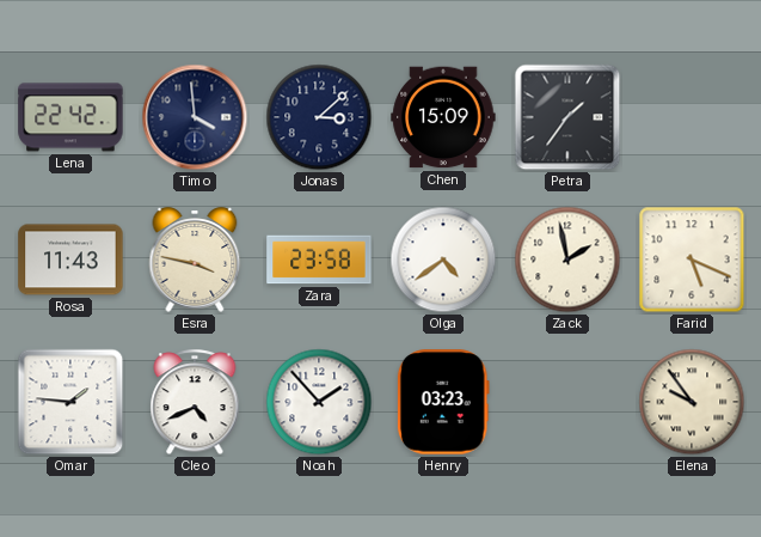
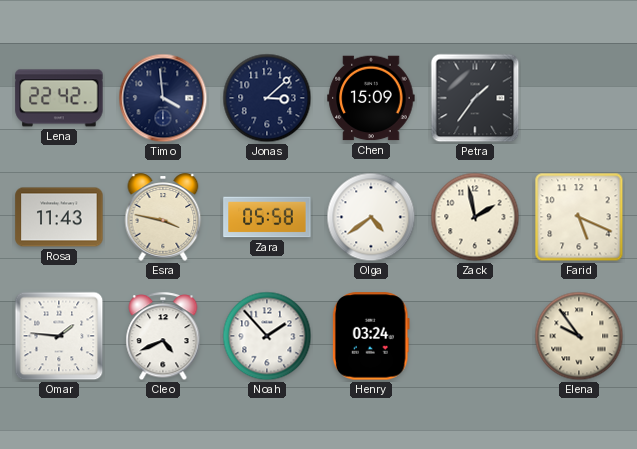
Zara: 23:58 -> 05:58
Henry: 03:23 -> 03:24
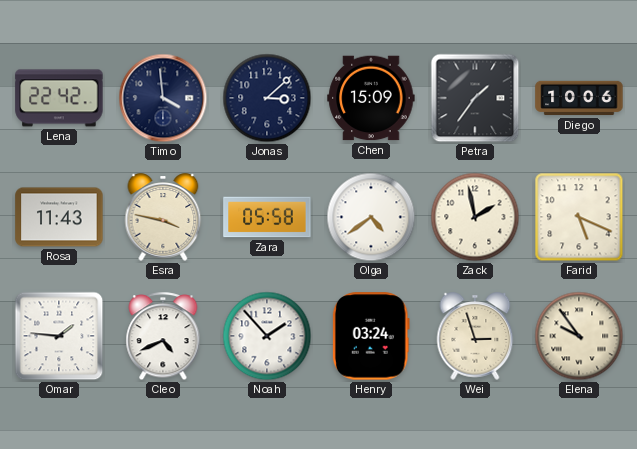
Diego: none -> 10:06
Wei: none -> 2:57
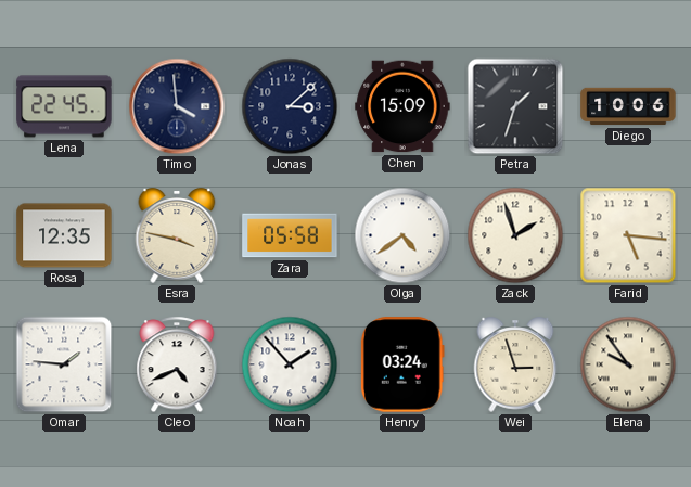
Lena: 22:42 -> 22:45
Petra: 1:36 -> 1:33
Rosa: 11:43 -> 12:35
Zack: 1:58 -> 1:57
Farid: 5:19 -> 5:16
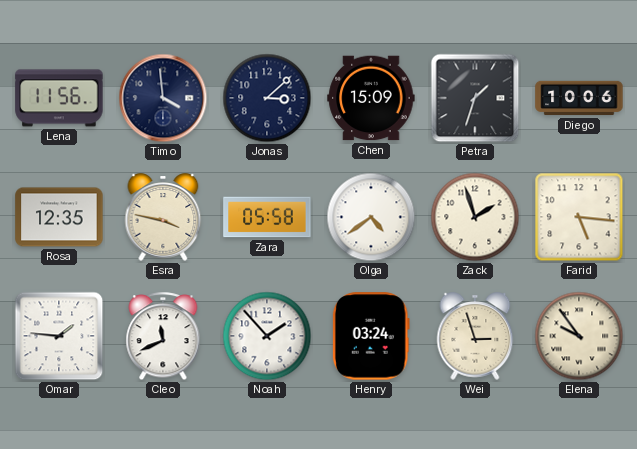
Lena: 22:45 -> 11:56
Cleo: 4:41 -> 11:41
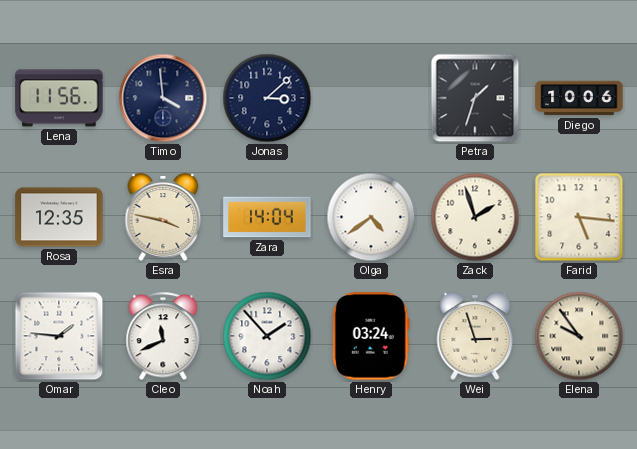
Chen: 15:09 -> none
Zara: 05:58 -> 14:04
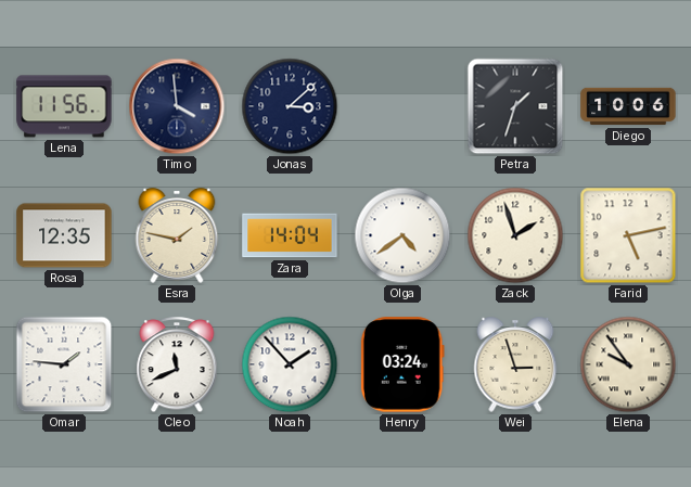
Esra: 3:47 -> 1:47
Farid: 5:16 -> 5:13
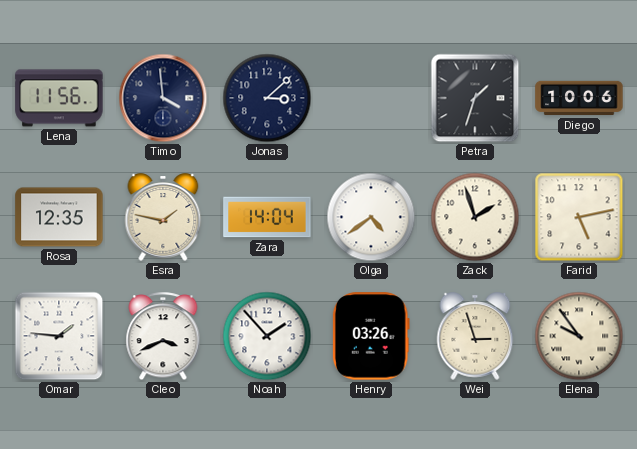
Cleo: 11:41 -> 3:41
Henry: 03:24 -> 03:26
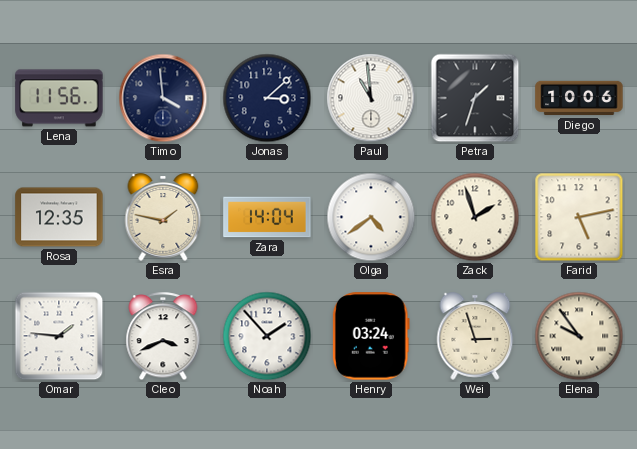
Paul: none -> 10:59
Henry: 03:26 -> 03:24
